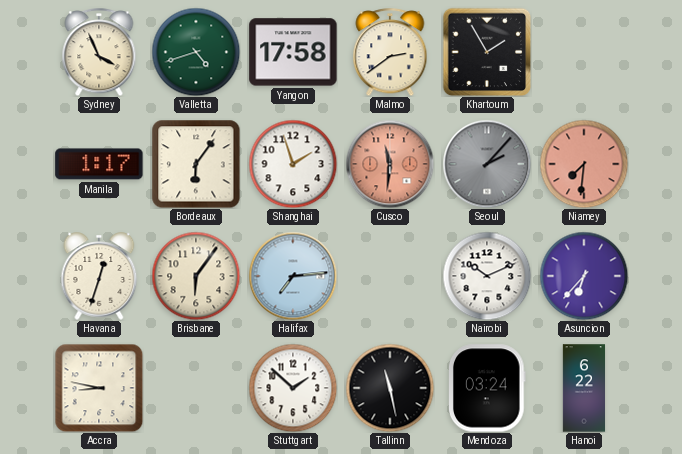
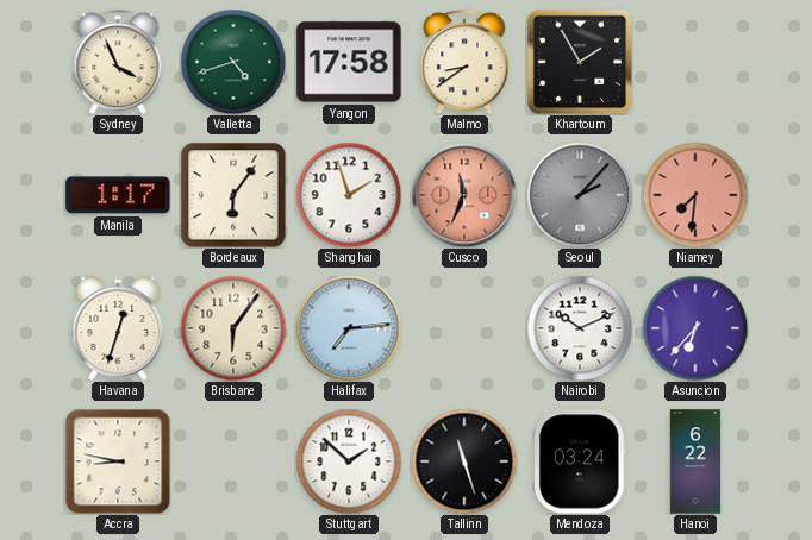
Malmo: 2:39 -> 8:39
Cusco: 11:31 -> 11:34
Tallinn: 11:28 -> 11:27
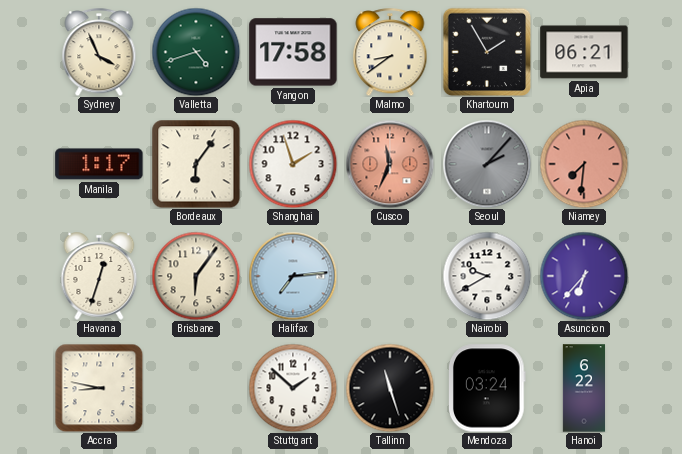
Apia: none -> 06:21
Nairobi: 10:11 -> 9:40
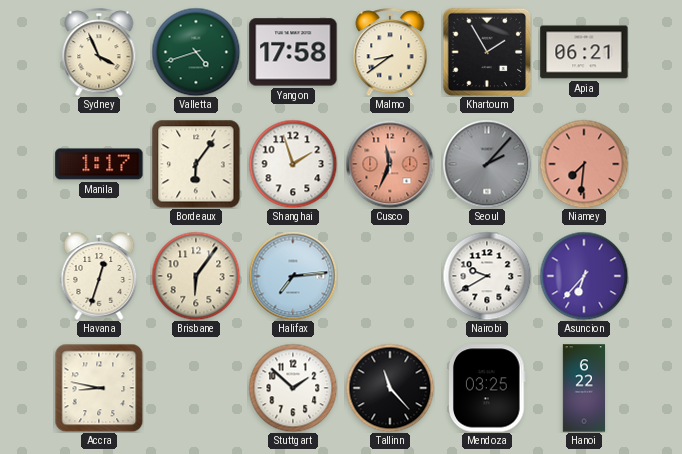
Tallinn: 11:27 -> 11:23
Mendoza: 03:24 -> 03:25
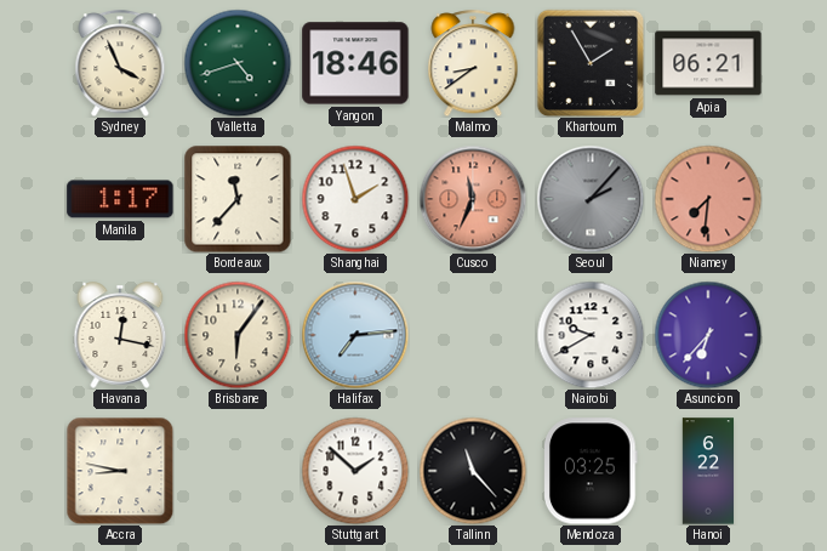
Yangon: 17:58 -> 18:46
Bordeaux: 6:06 -> 11:37
Havana: 12:33 -> 12:17
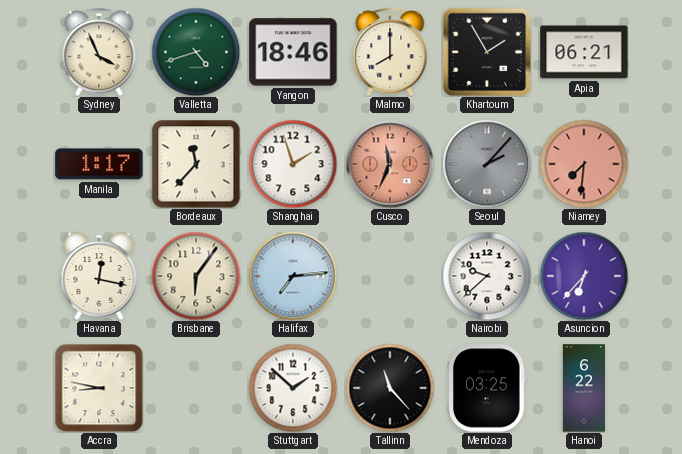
Malmo: 8:39 -> 8:00
Nairobi: 9:40 -> 9:38
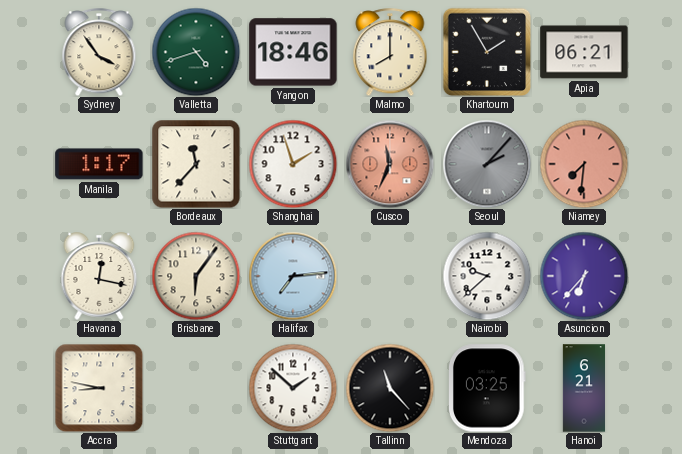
Sydney: 3:56 -> 3:54
Hanoi: 6:22 -> 6:21
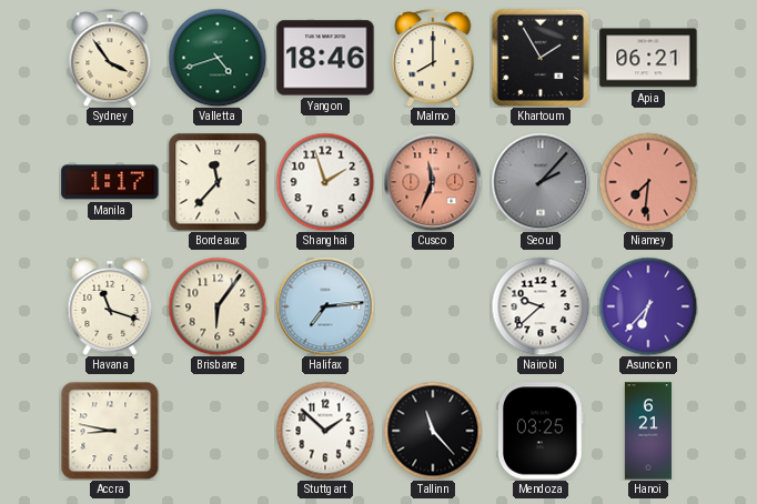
Havana: 12:17 -> 11:18
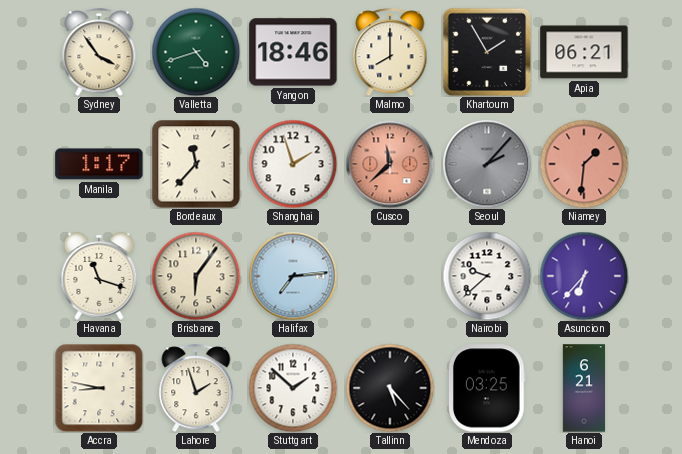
Cusco: 11:34 -> 11:38
Niamey: 7:31 -> 1:31
Lahore: none -> 1:57
Tallinn: 11:23 -> 5:23
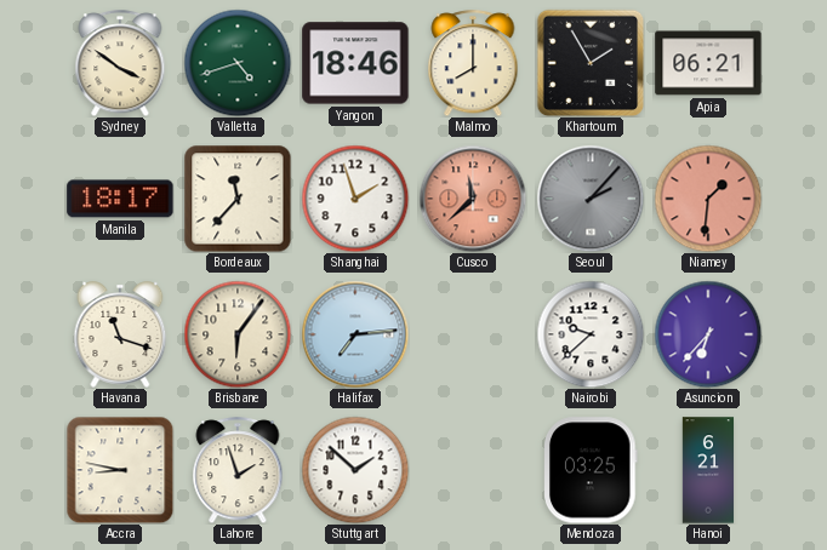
Sydney: 3:54 -> 3:51
Manila: 1:17 -> 18:17
Tallinn: 5:23 -> none
